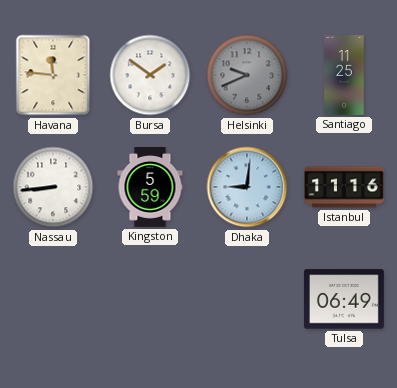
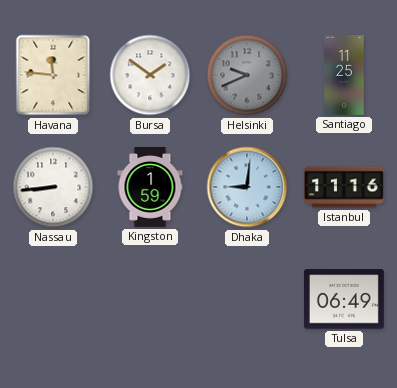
Kingston: 5:59 -> 1:59
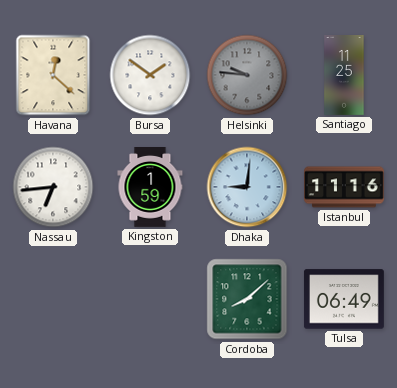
Havana: 11:46 -> 12:22
Helsinki: 9:41 -> 9:46
Nassau: 8:44 -> 6:44
Cordoba: none -> 8:08
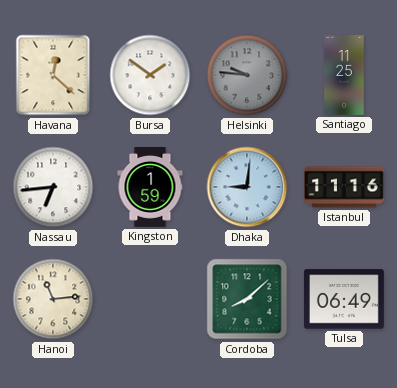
Hanoi: none -> 11:14
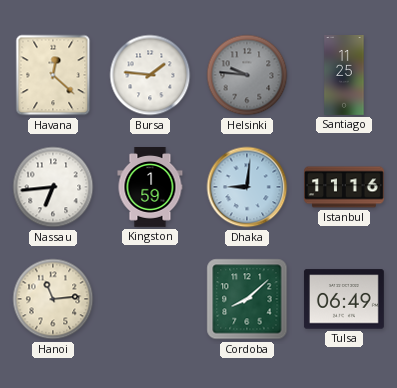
Bursa: 1:51 -> 1:46
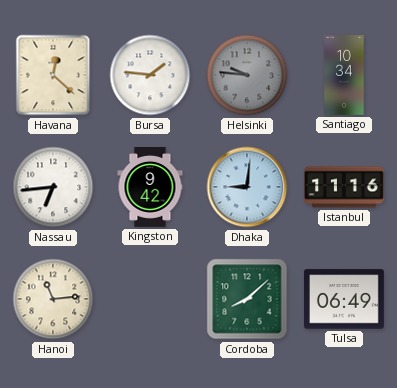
Santiago: 11:25 -> 10:34
Kingston: 1:59 -> 9:42
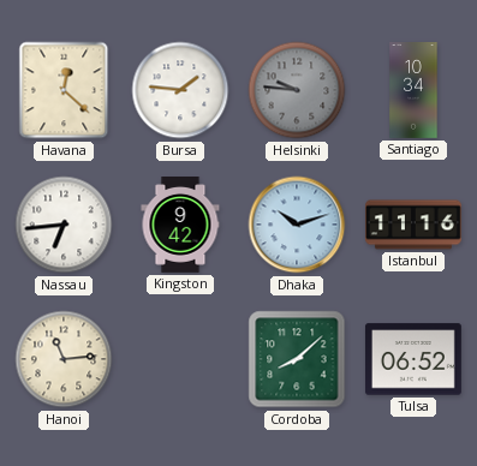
Dhaka: 9:01 -> 10:12
Tulsa: 06:49 -> 06:52
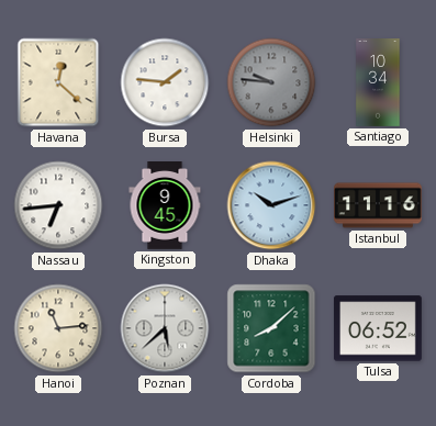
Kingston: 9:42 -> 9:45
Poznan: none -> 5:38
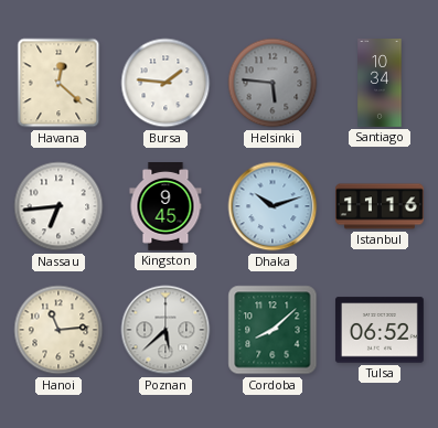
Helsinki: 9:46 -> 5:46
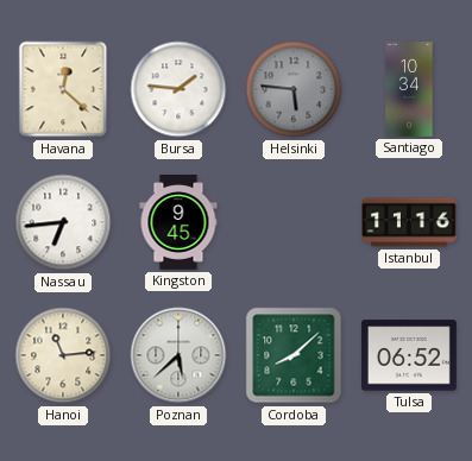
Dhaka: 10:12 -> none
